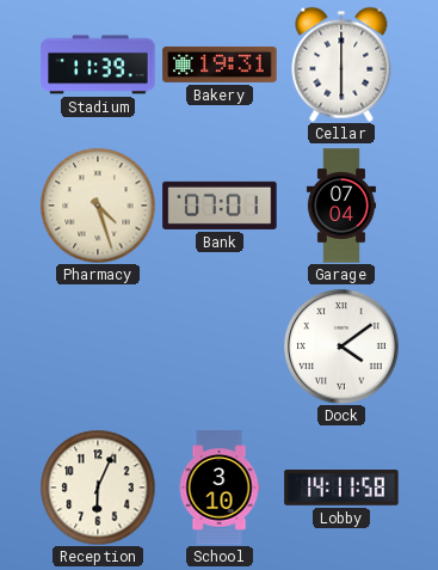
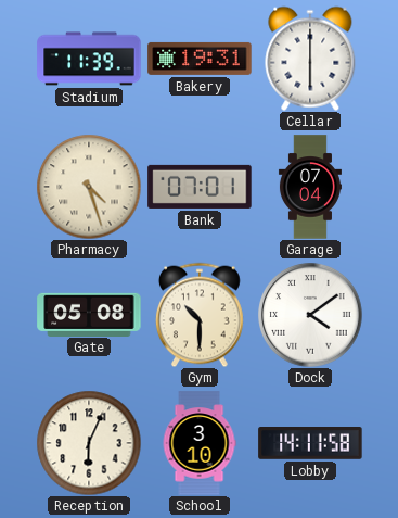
Gate: none -> 05:08
Gym: none -> 10:30
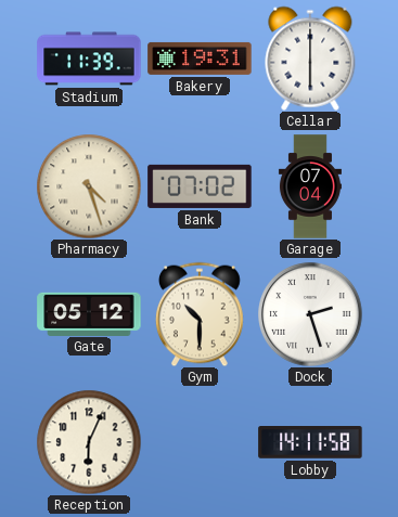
Bank: 07:01 -> 07:02
Gate: 05:08 -> 05:12
Dock: 4:09 -> 2:27
School: 3:10 -> none
